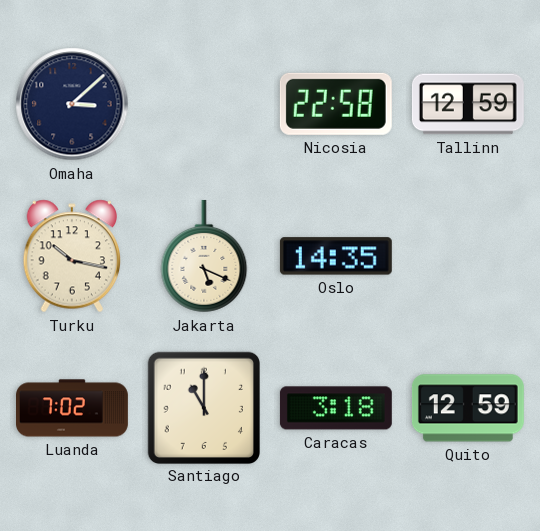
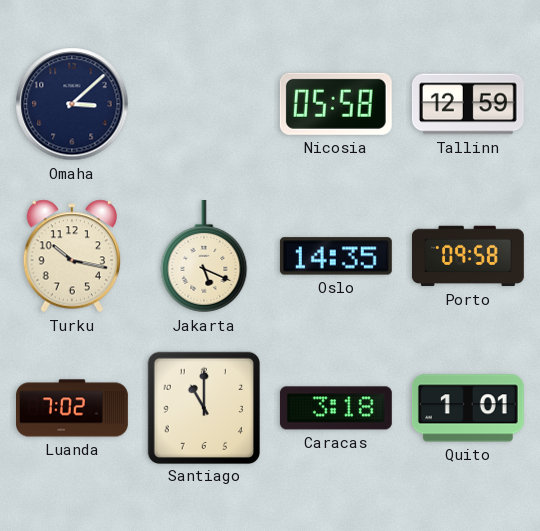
Nicosia: 22:58 -> 05:58
Porto: none -> 09:58
Quito: 12:59 -> 1:01
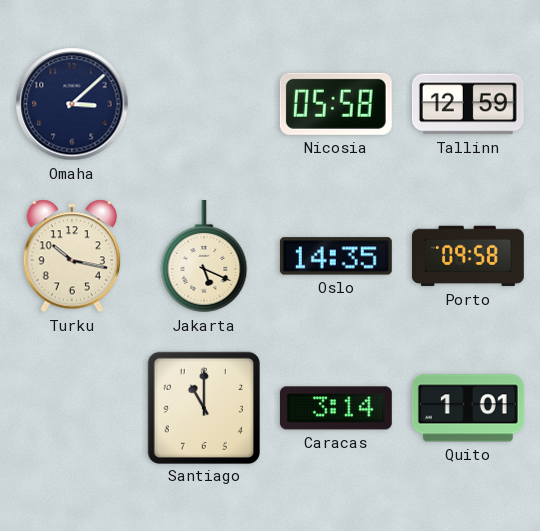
Luanda: 7:02 -> none
Caracas: 3:18 -> 3:14
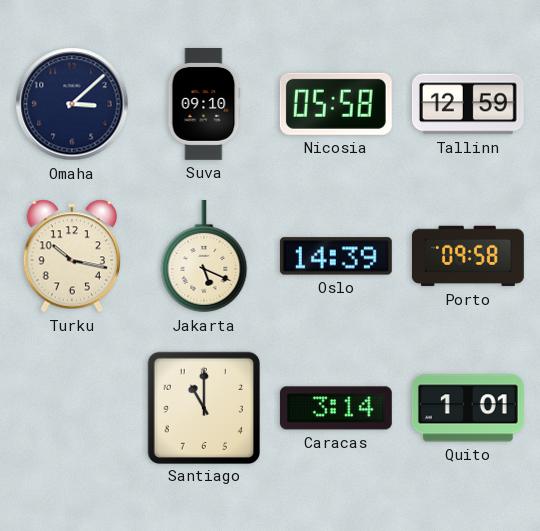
Suva: none -> 09:10
Oslo: 14:35 -> 14:39
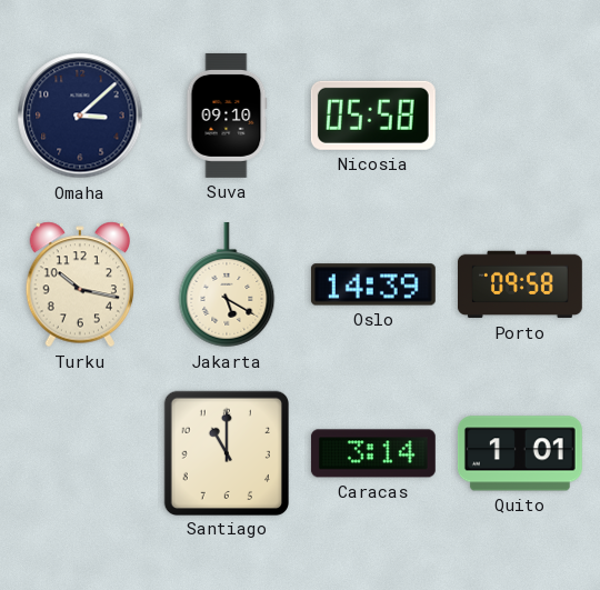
Tallinn: 12:59 -> none
Jakarta: 5:19 -> 5:20
